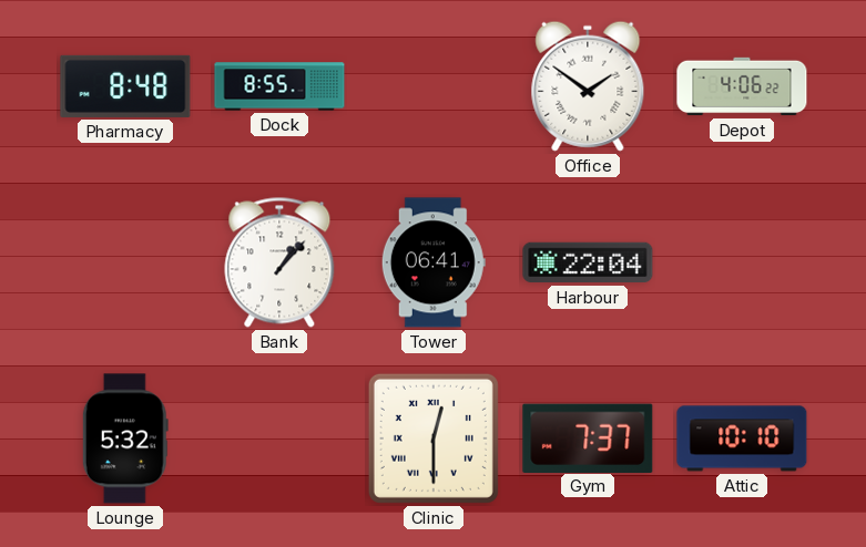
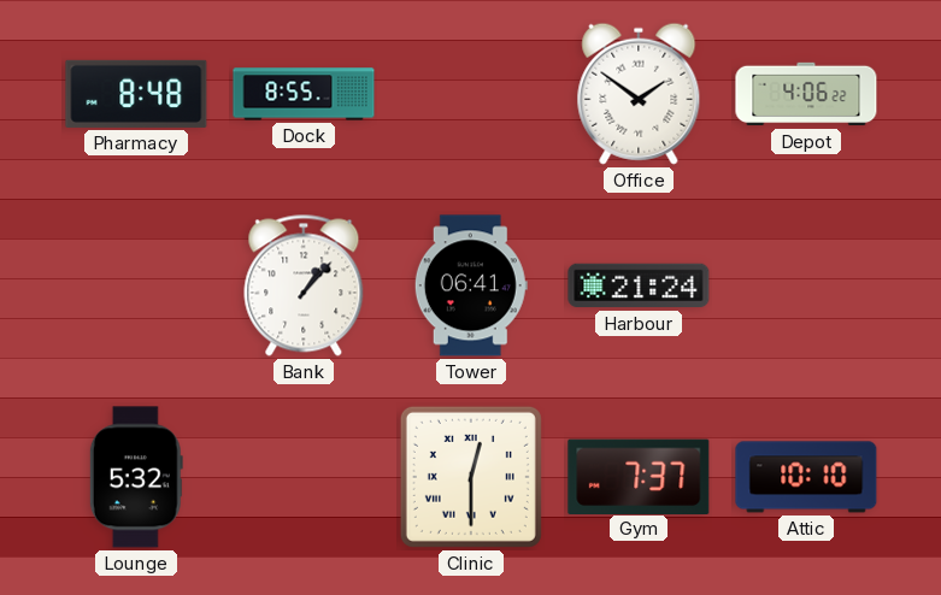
Harbour: 22:04 -> 21:24
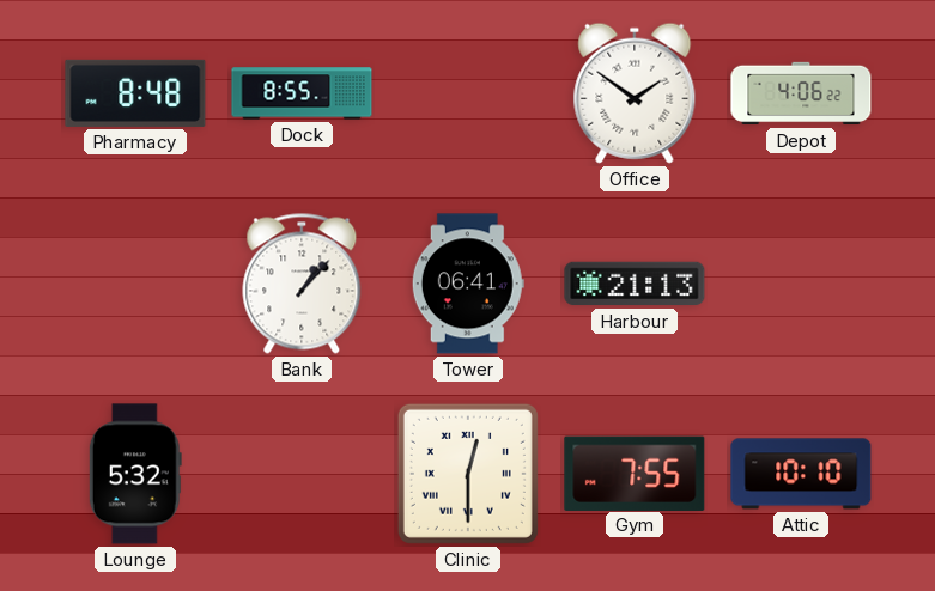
Harbour: 21:24 -> 21:13
Gym: 7:37 -> 7:55
